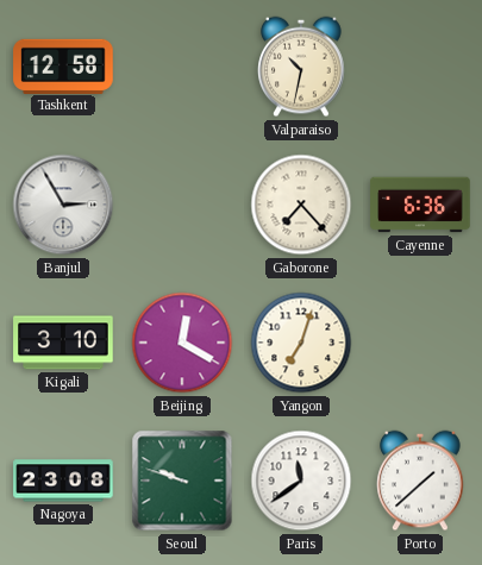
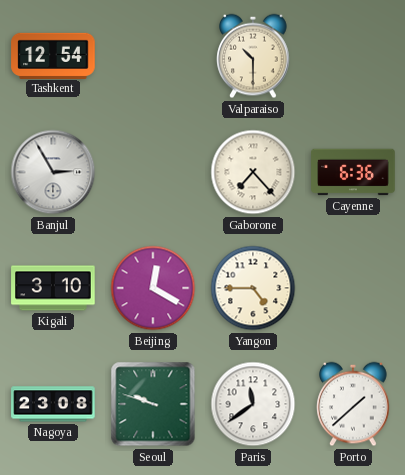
Tashkent: 12:58 -> 12:54
Valparaiso: 10:32 -> 10:30
Yangon: 7:03 -> 4:45
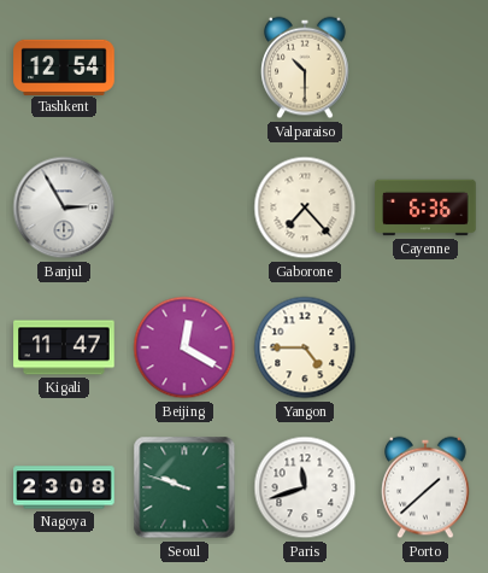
Kigali: 3:10 -> 11:47
Paris: 11:39 -> 11:42
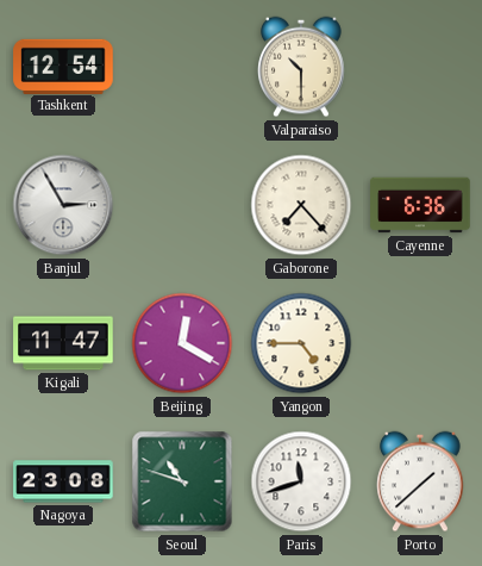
Seoul: 9:48 -> 10:48
